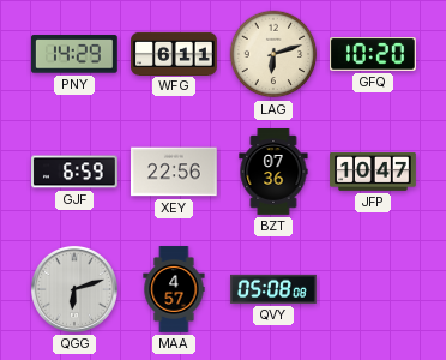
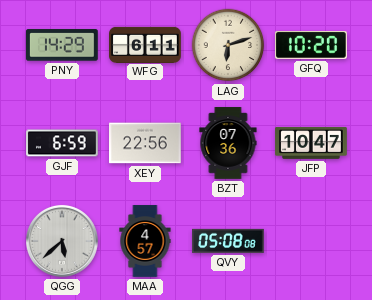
QGG: 6:12 -> 5:38
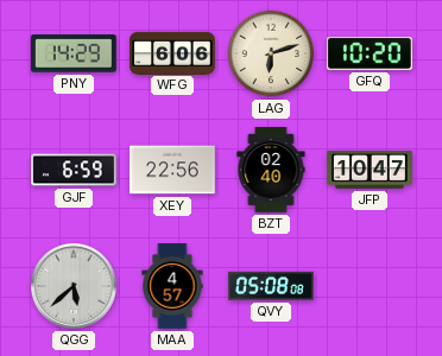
WFG: 6:11 -> 6:06
BZT: 07:36 -> 02:40
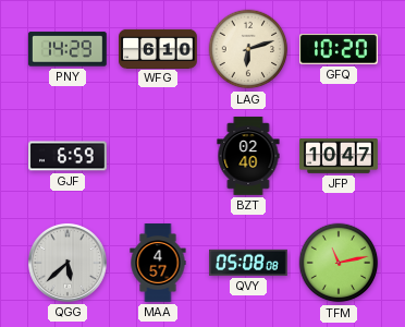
WFG: 6:06 -> 6:10
XEY: 22:56 -> none
TFM: none -> 11:13
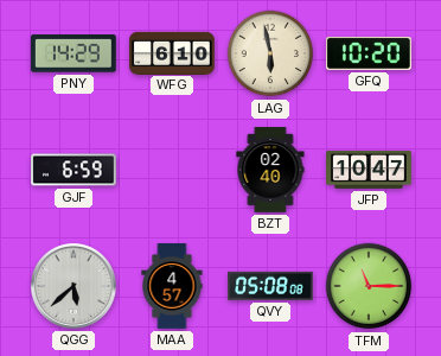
LAG: 6:12 -> 5:58
TFM: 11:13 -> 11:15
